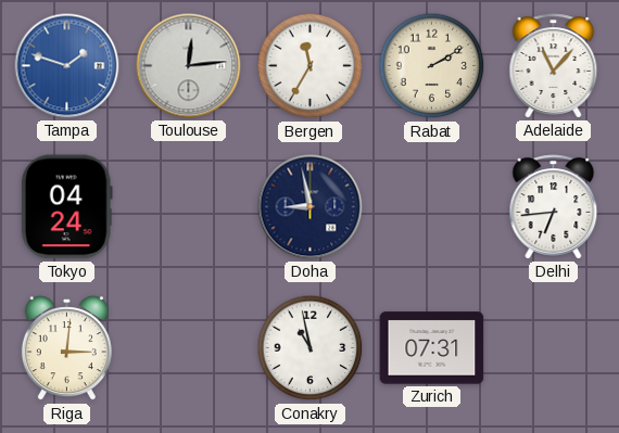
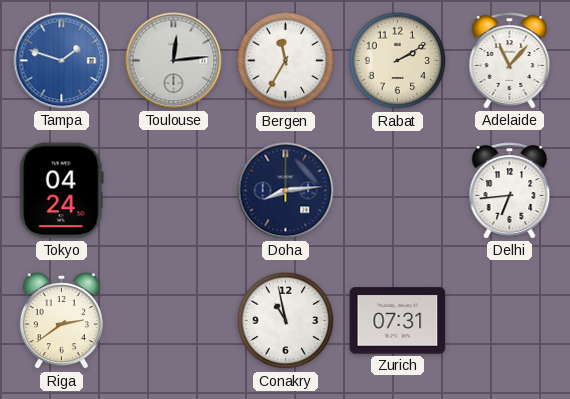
Doha: 8:58 -> 8:14
Riga: 3:01 -> 2:39
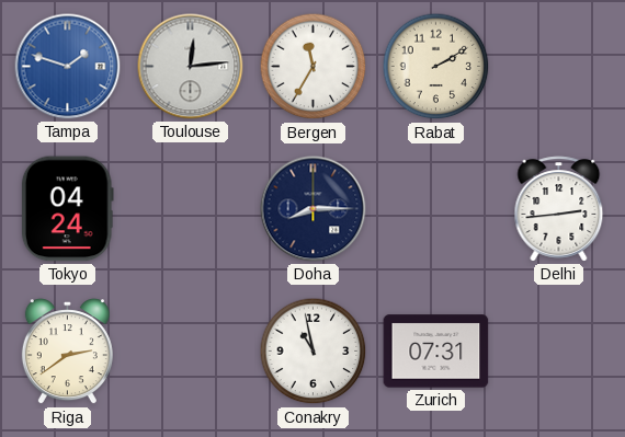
Adelaide: 11:07 -> none
Doha: 8:14 -> 8:15
Delhi: 6:44 -> 2:44
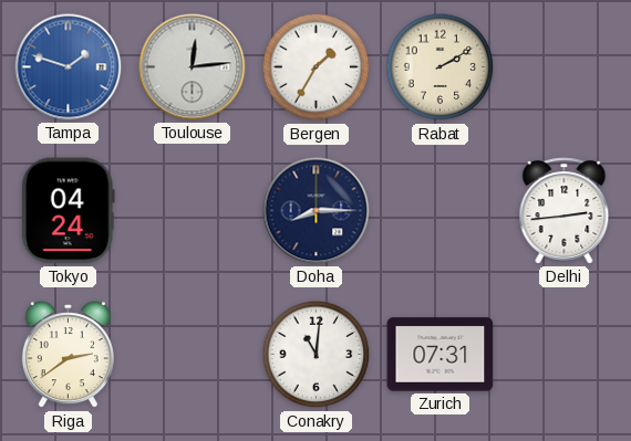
Bergen: 11:35 -> 1:35
Conakry: 10:58 -> 11:01
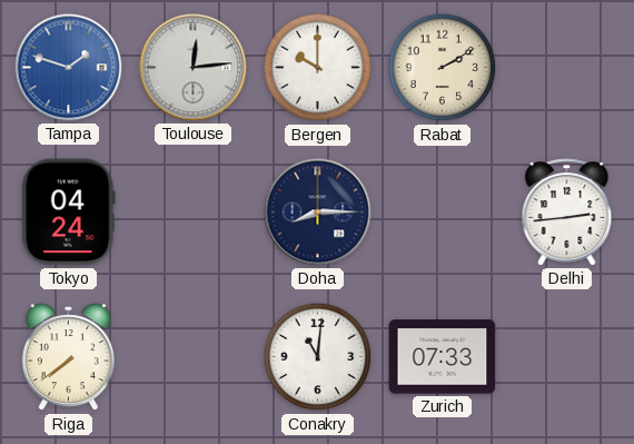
Bergen: 1:35 -> 10:00
Riga: 2:39 -> 7:39
Zurich: 07:31 -> 07:33
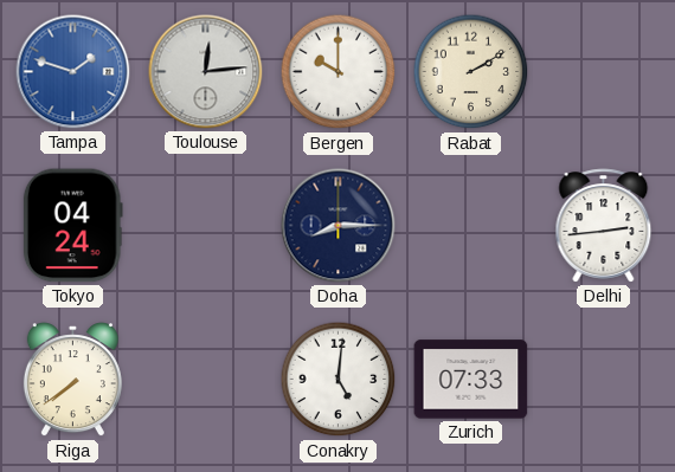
Conakry: 11:01 -> 5:01
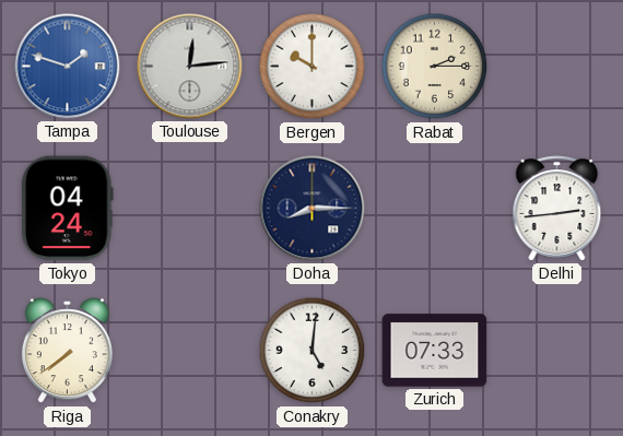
Rabat: 2:10 -> 2:15
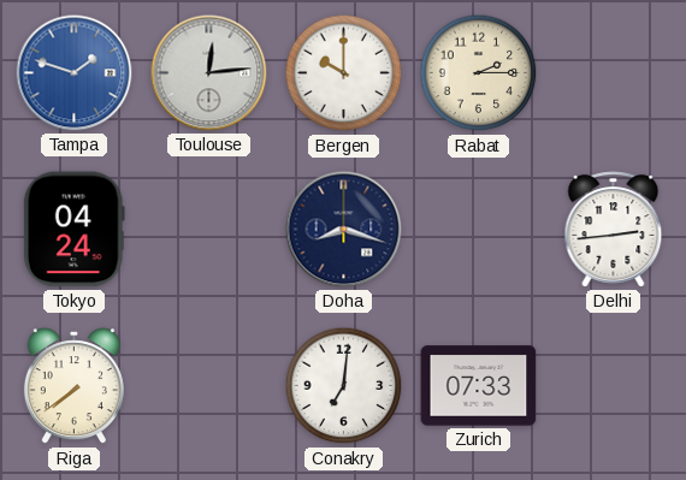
Doha: 8:15 -> 8:18
Conakry: 5:01 -> 7:01
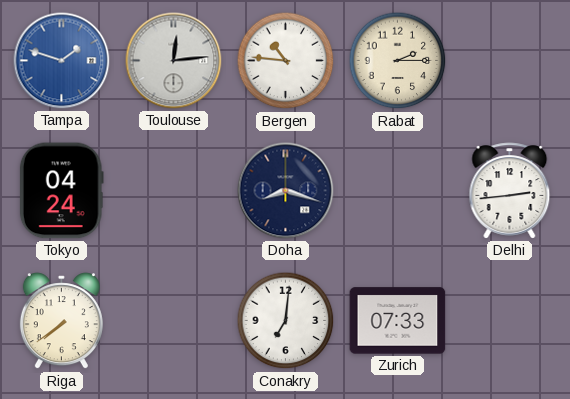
Bergen: 10:00 -> 10:46
